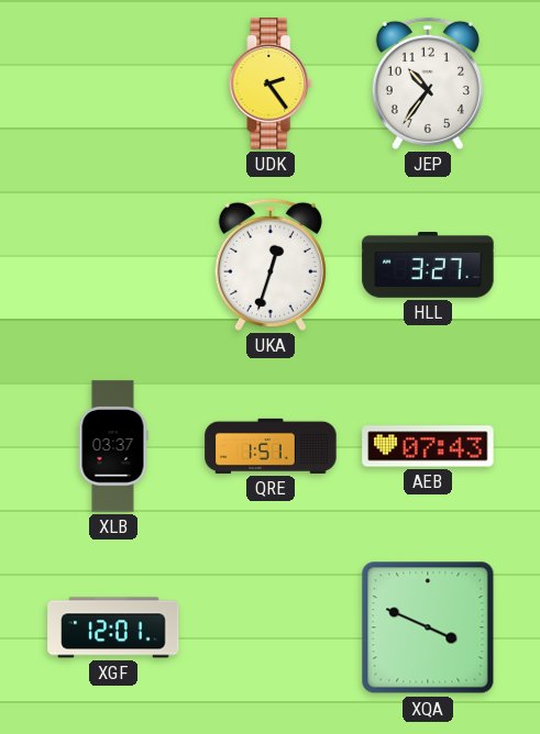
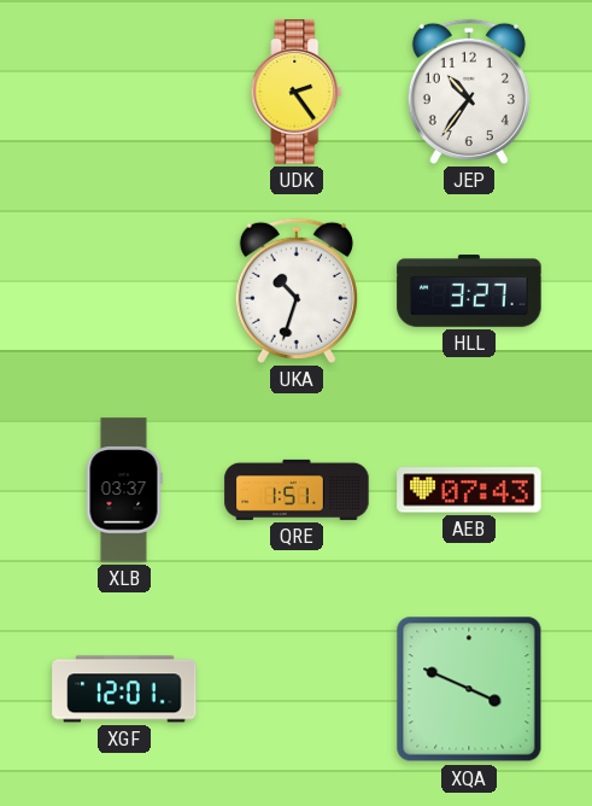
UKA: 12:33 -> 10:33
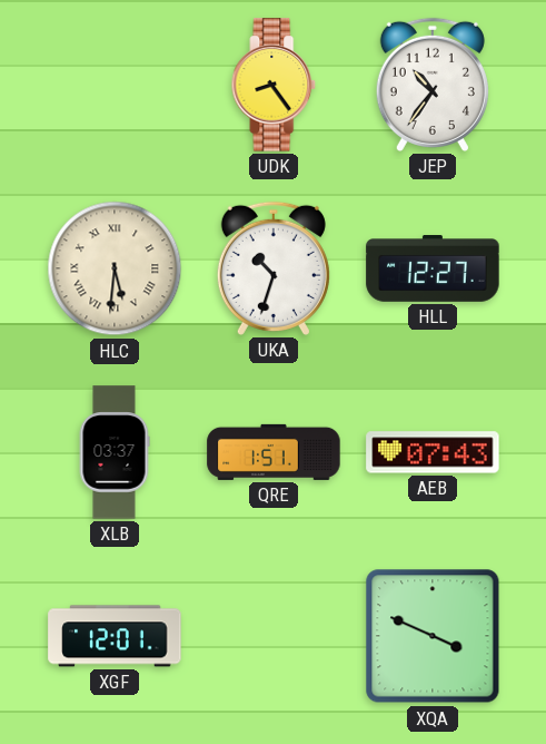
UDK: 2:24 -> 8:24
HLC: none -> 5:31
HLL: 3:27 -> 12:27
